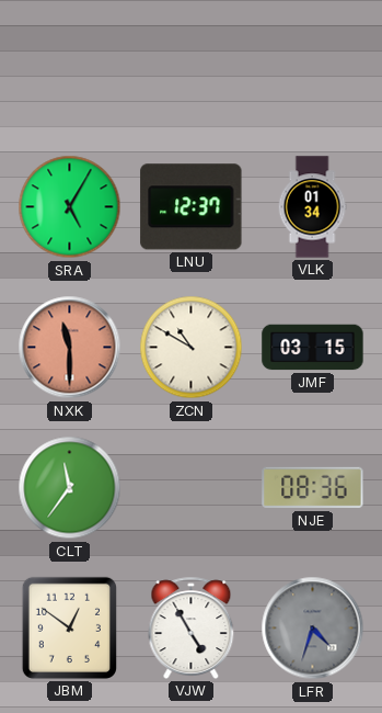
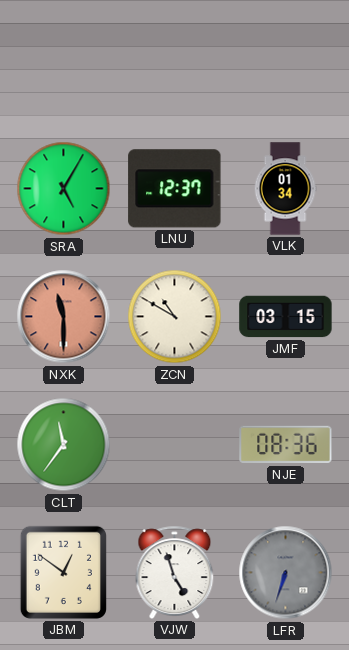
VJW: 4:55 -> 4:57
LFR: 4:33 -> 6:33
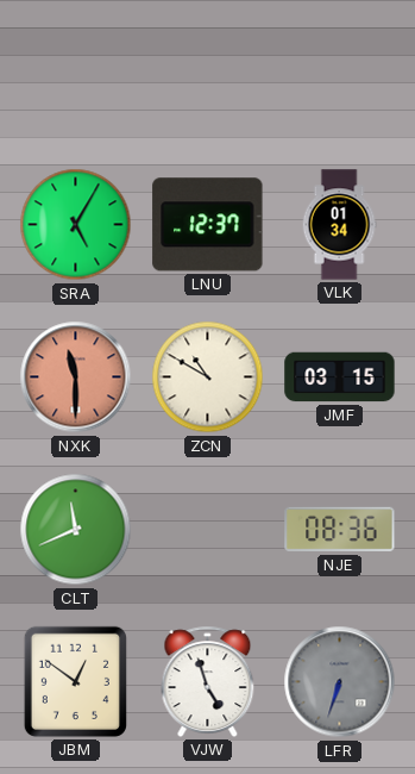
CLT: 11:36 -> 11:41
